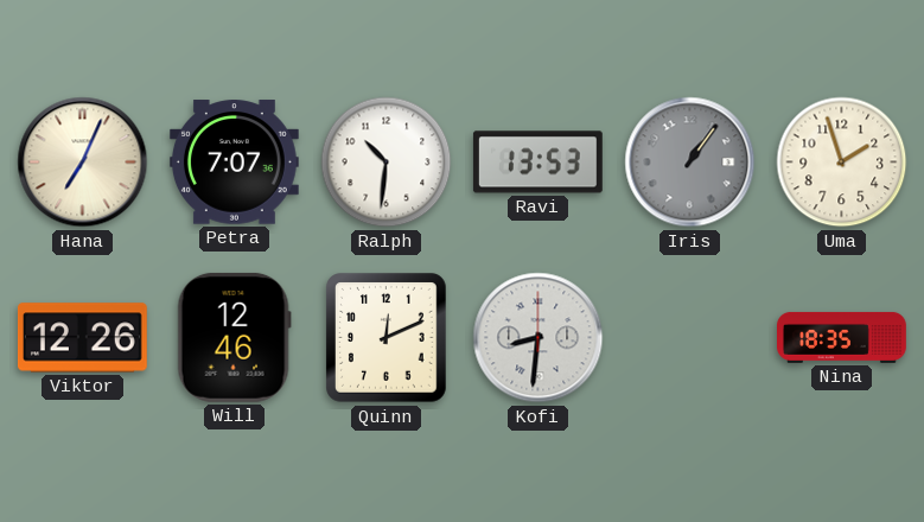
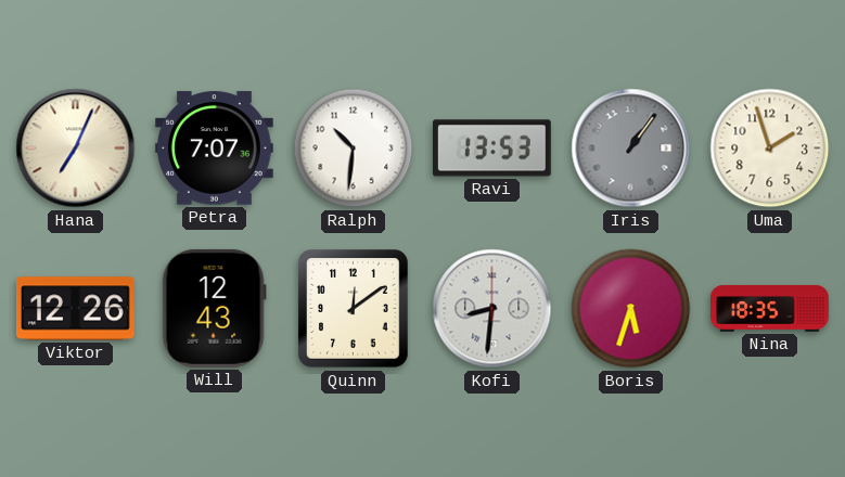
Will: 12:46 -> 12:43
Quinn: 12:11 -> 12:09
Boris: none -> 5:33
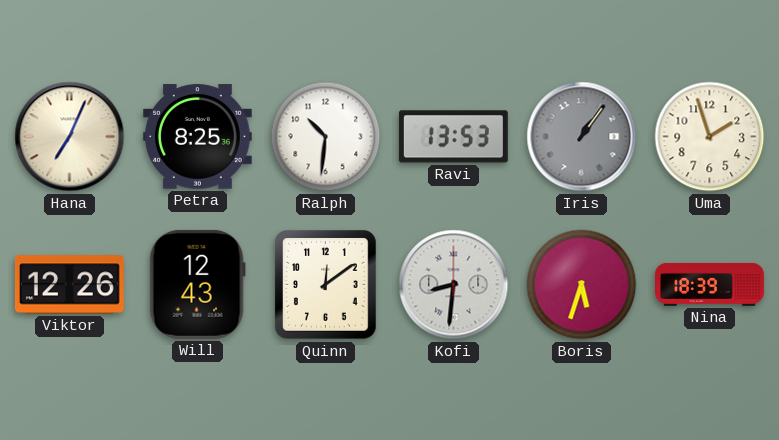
Petra: 7:07 -> 8:25
Nina: 18:35 -> 18:39
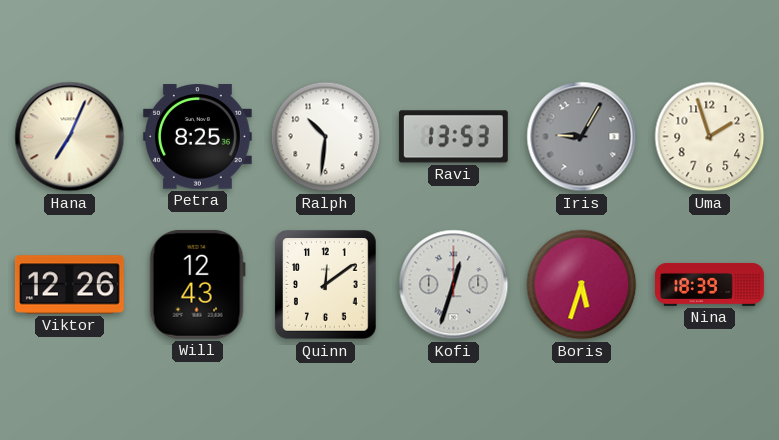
Iris: 1:06 -> 9:05
Kofi: 8:31 -> 12:33
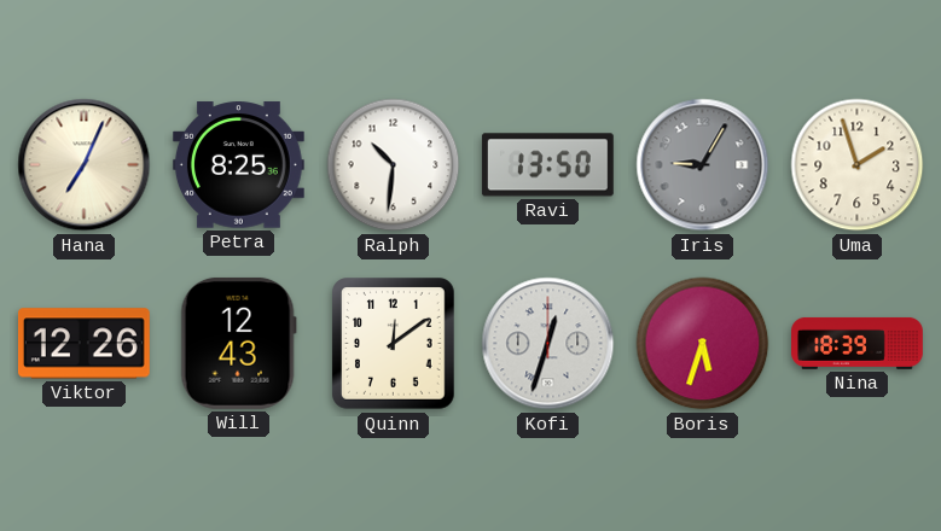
Ravi: 13:53 -> 13:50
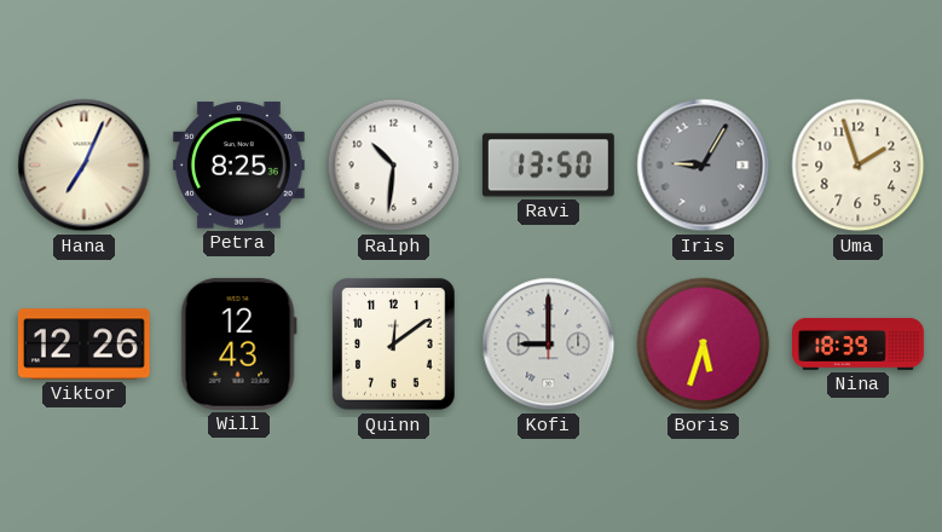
Kofi: 12:33 -> 9:00
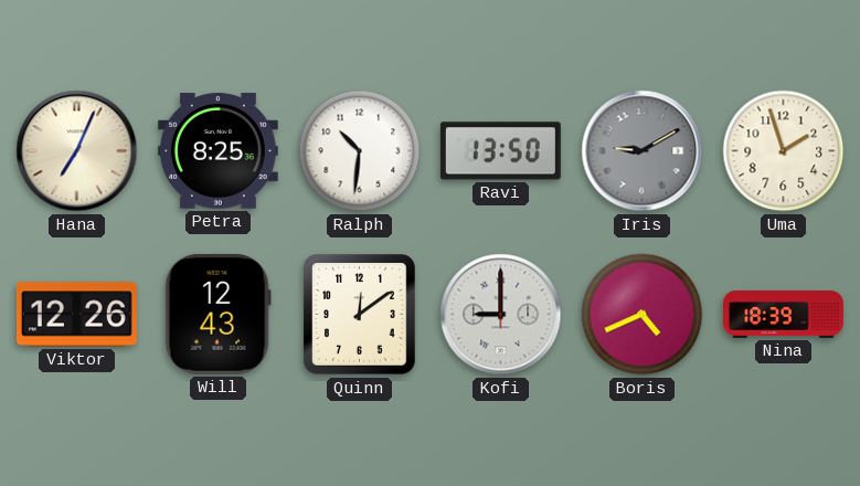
Iris: 9:05 -> 9:10
Boris: 5:33 -> 4:41
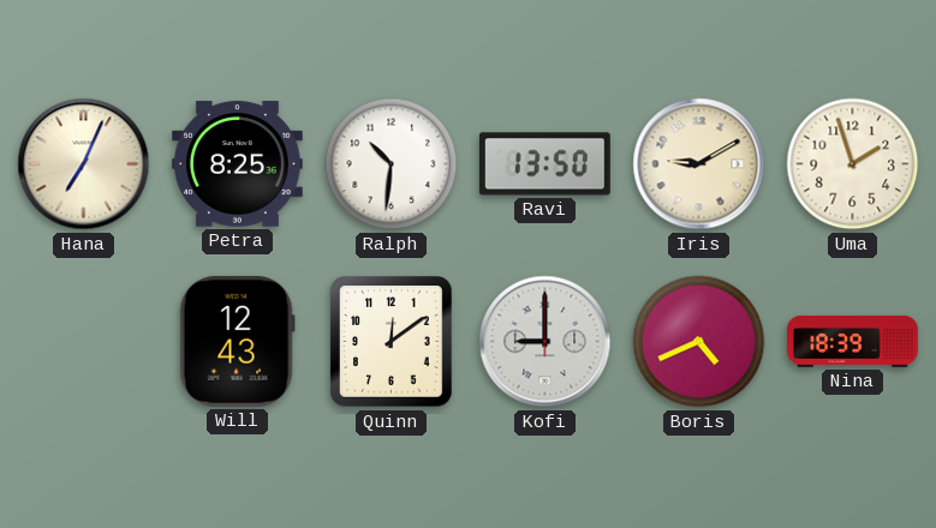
Iris dial: grey -> cream
Viktor: 12:26 -> none
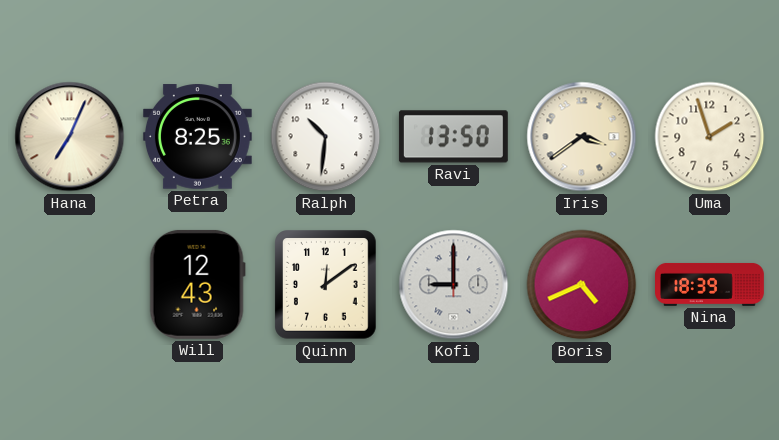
Iris: 9:10 -> 3:39
